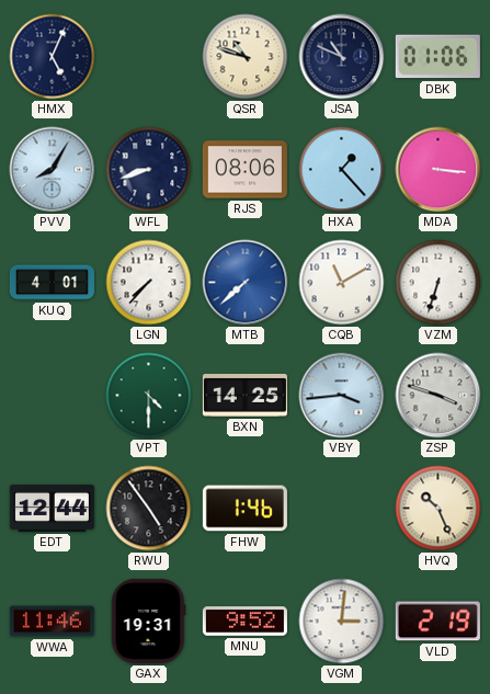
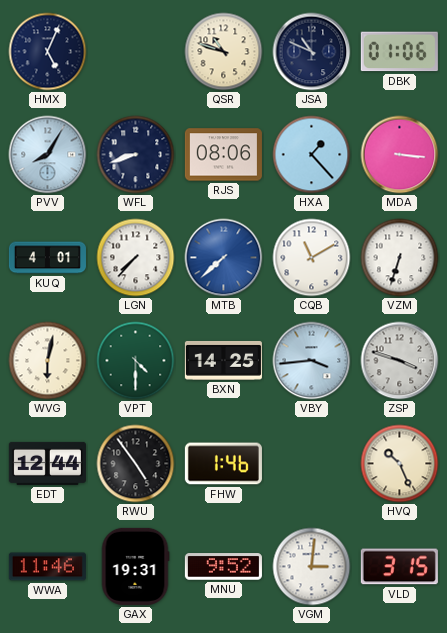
WVG: none -> 6:02
VLD: 2:19 -> 3:15
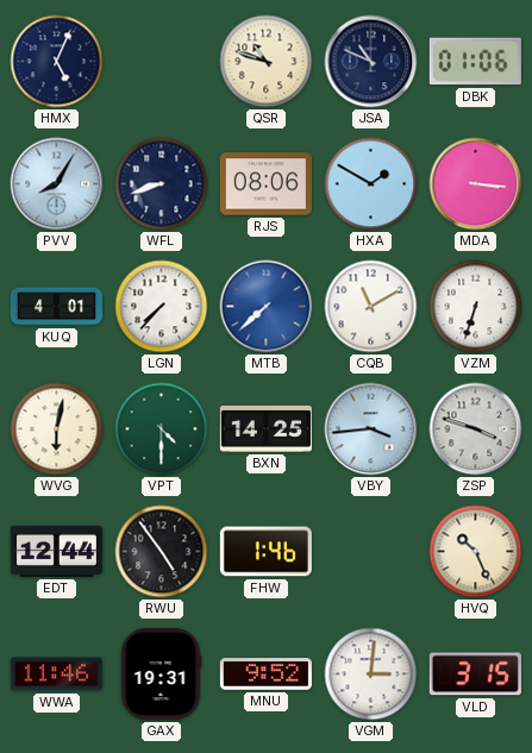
HXA: 1:23 -> 1:50
